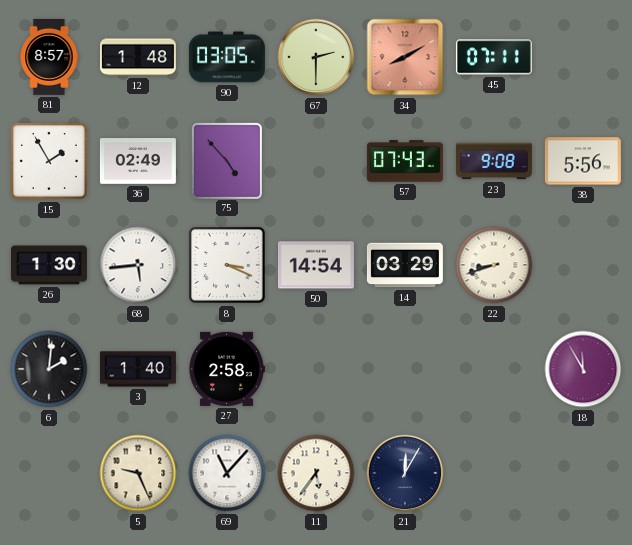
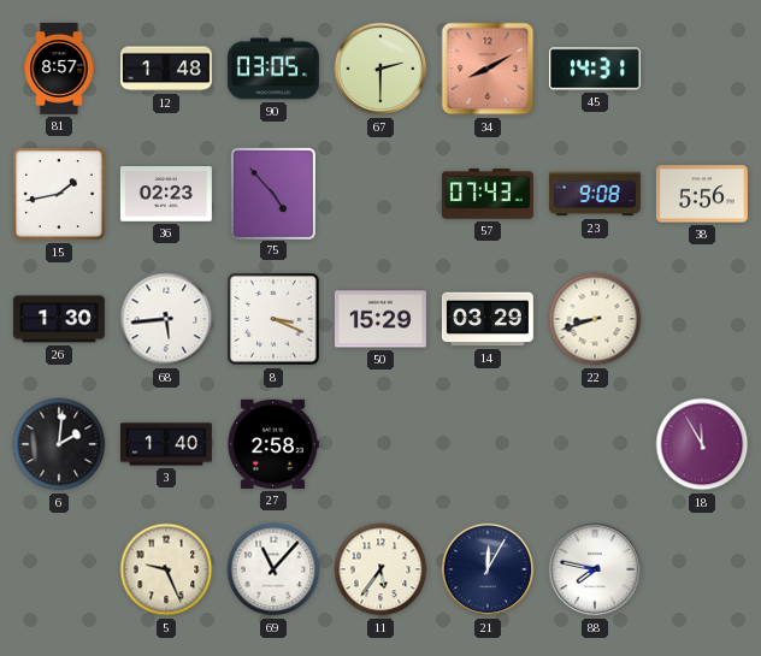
45: 07:11 -> 14:31
15: 1:55 -> 1:43
36: 02:49 -> 02:23
50: 14:54 -> 15:29
88: none -> 7:47
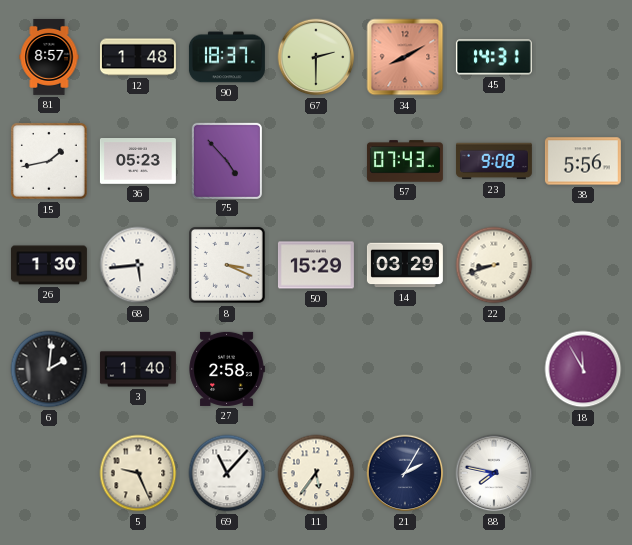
90: 03:05 -> 18:37
36: 02:23 -> 05:23
21: 12:05 -> 2:05
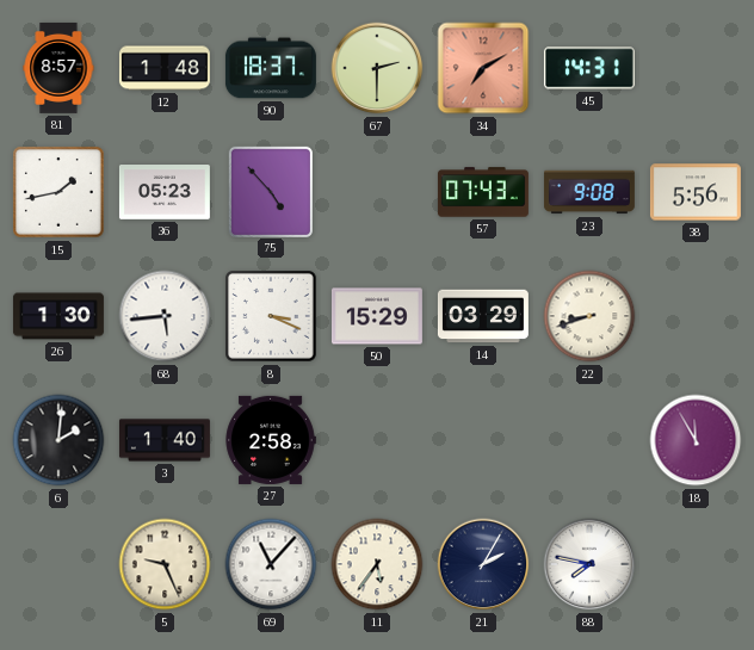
34: 8:10 -> 7:10
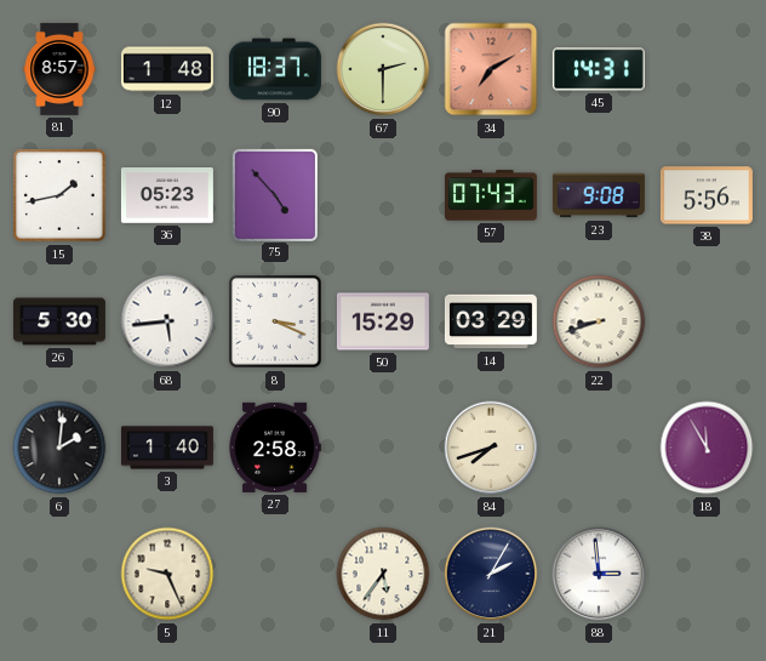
26: 1:30 -> 5:30
84: none -> 7:42
69: 11:07 -> none
88: 7:47 -> 2:59
